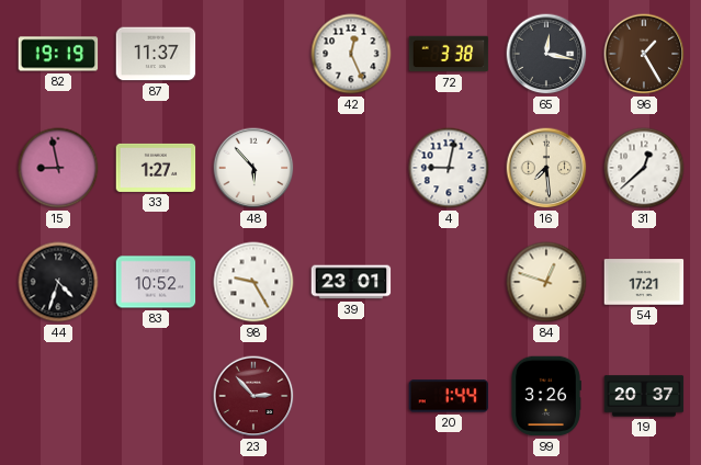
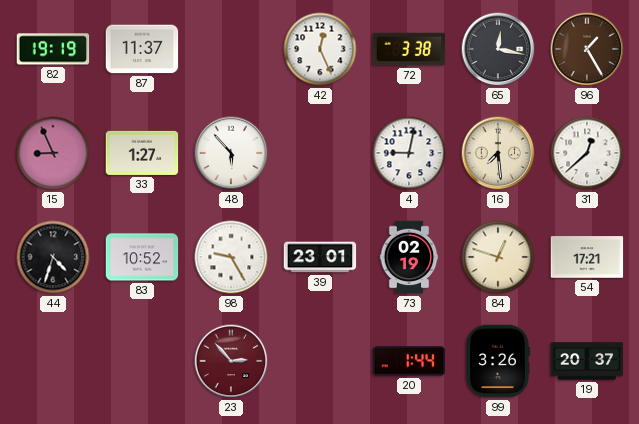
15: 8:58 -> 8:56
73: none -> 02:19
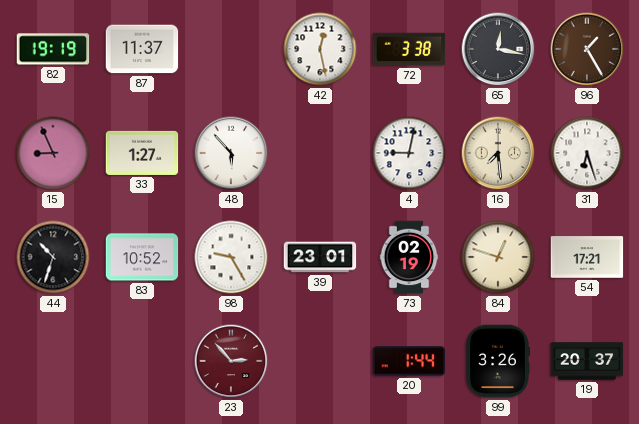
42: 12:26 -> 12:28
31: 12:38 -> 6:27
44: 4:33 -> 10:33
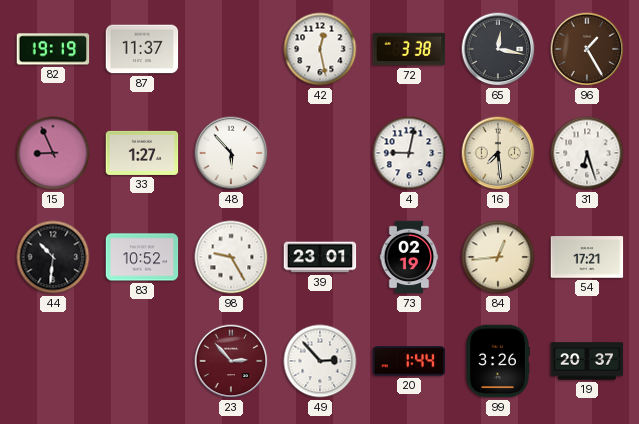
44: 10:33 -> 10:31
84: 12:48 -> 12:44
49: none -> 2:53
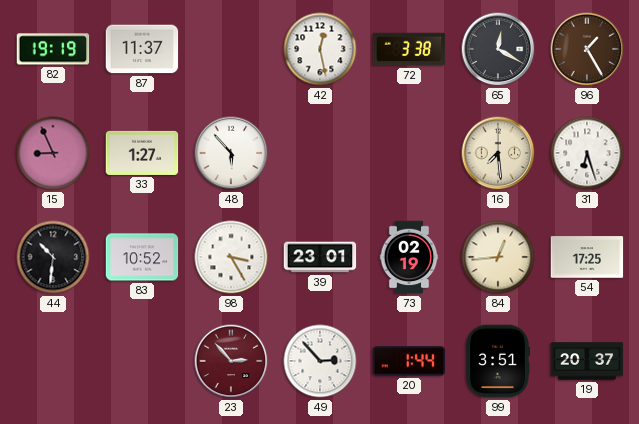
65: 12:17 -> 12:20
4: 9:02 -> none
98: 9:25 -> 3:25
54: 17:21 -> 17:25
99: 3:26 -> 3:51
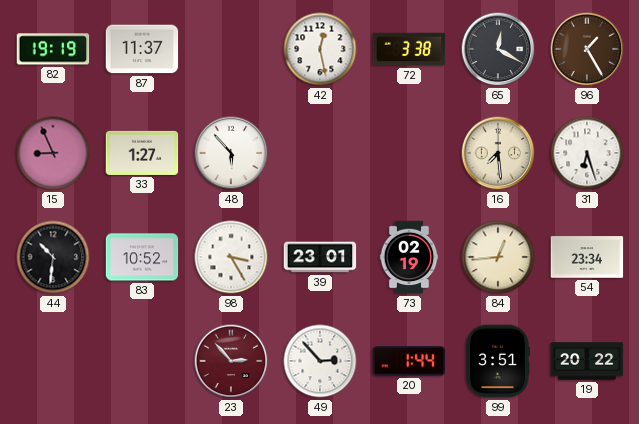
54: 17:25 -> 23:34
19: 20:37 -> 20:22
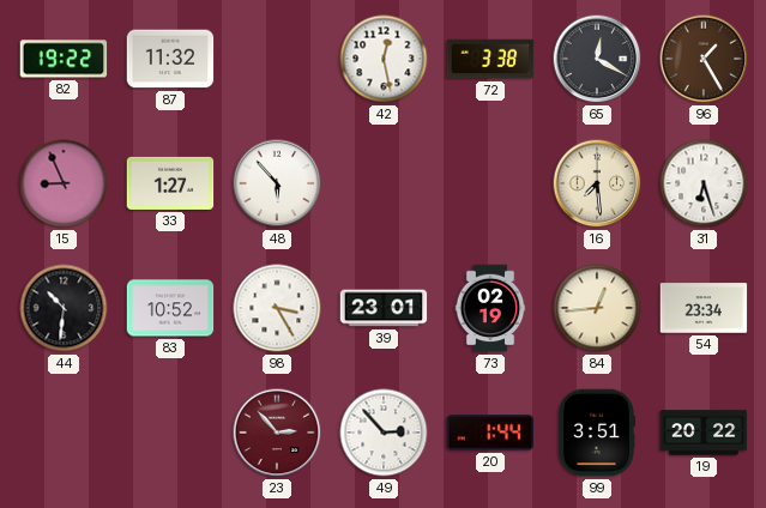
82: 19:19 -> 19:22
87: 11:37 -> 11:32
